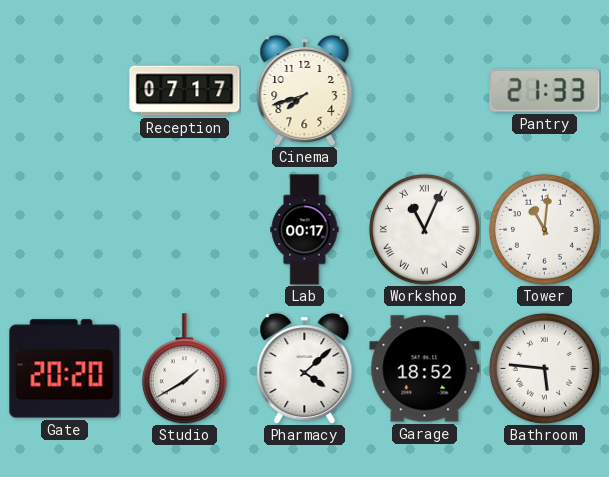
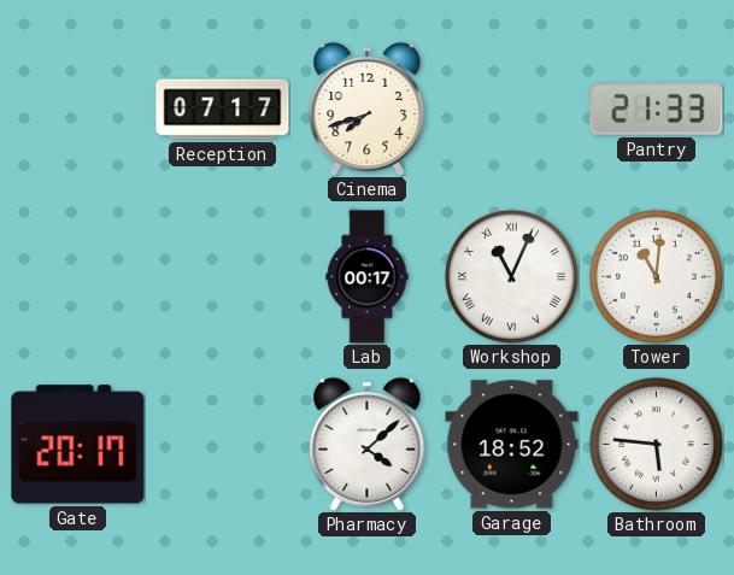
Gate: 20:20 -> 20:17
Studio: 1:40 -> none
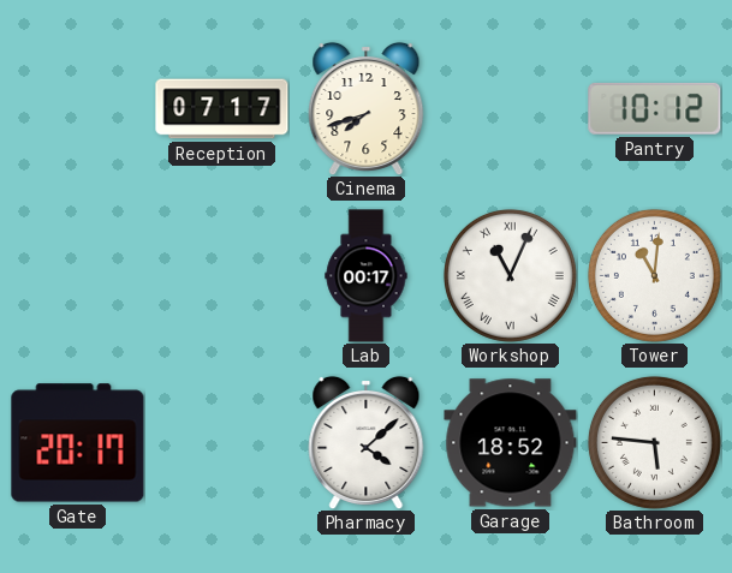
Pantry: 21:33 -> 10:12
